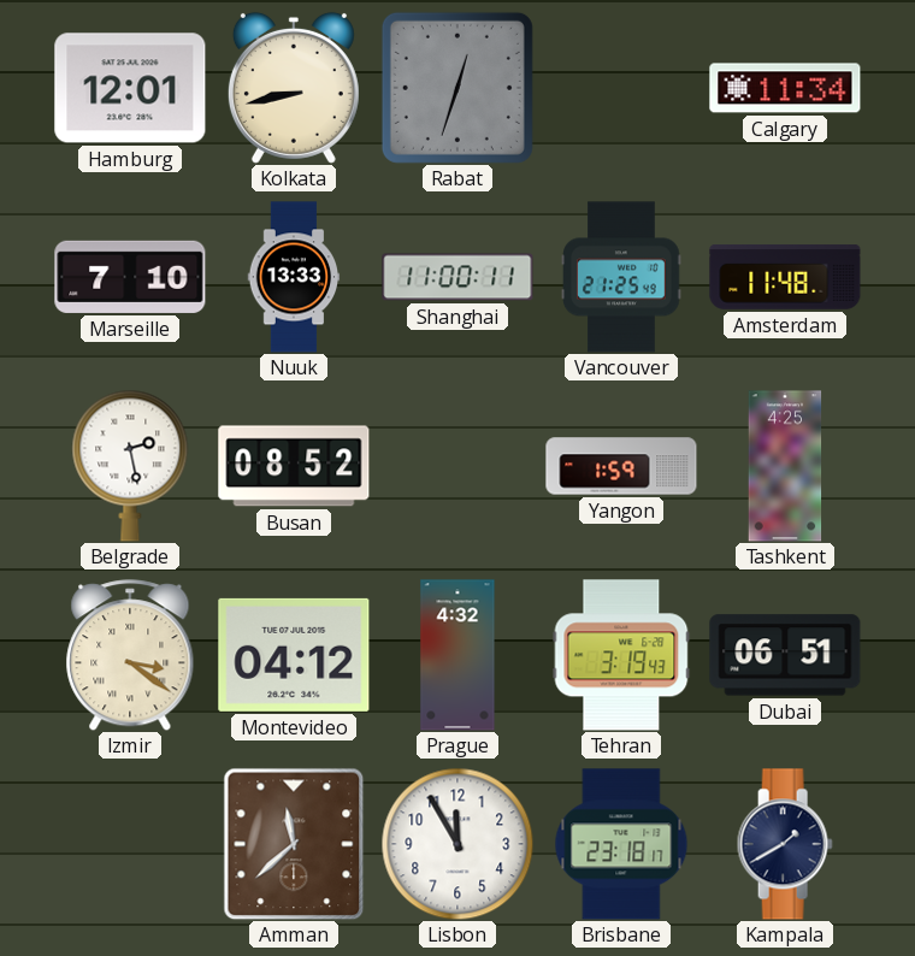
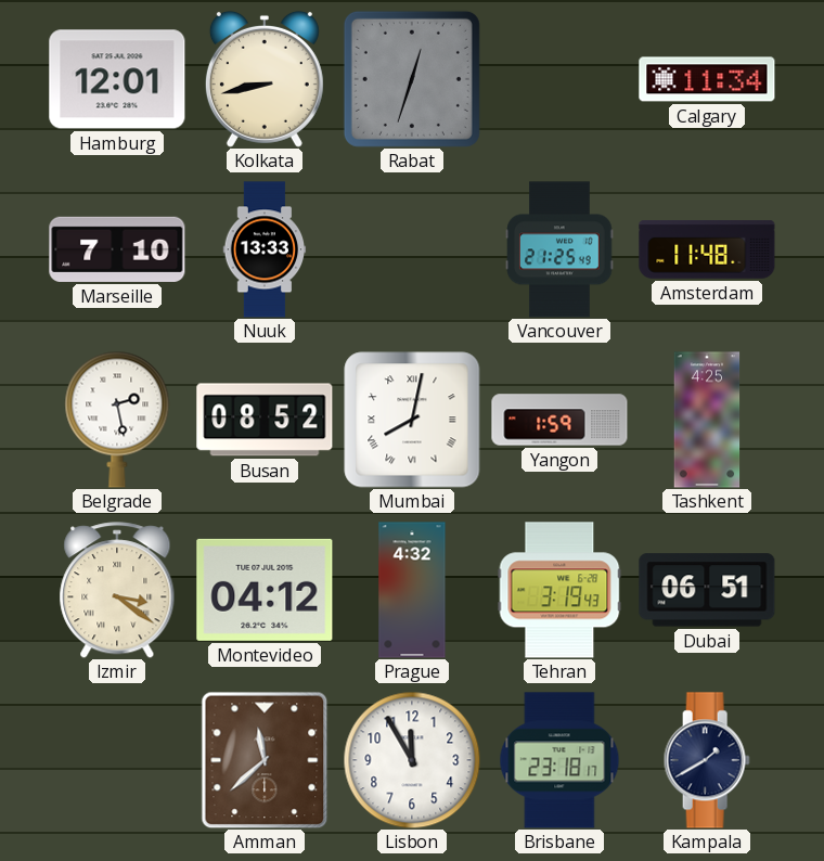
Shanghai: 11:00 -> none
Mumbai: none -> 8:02
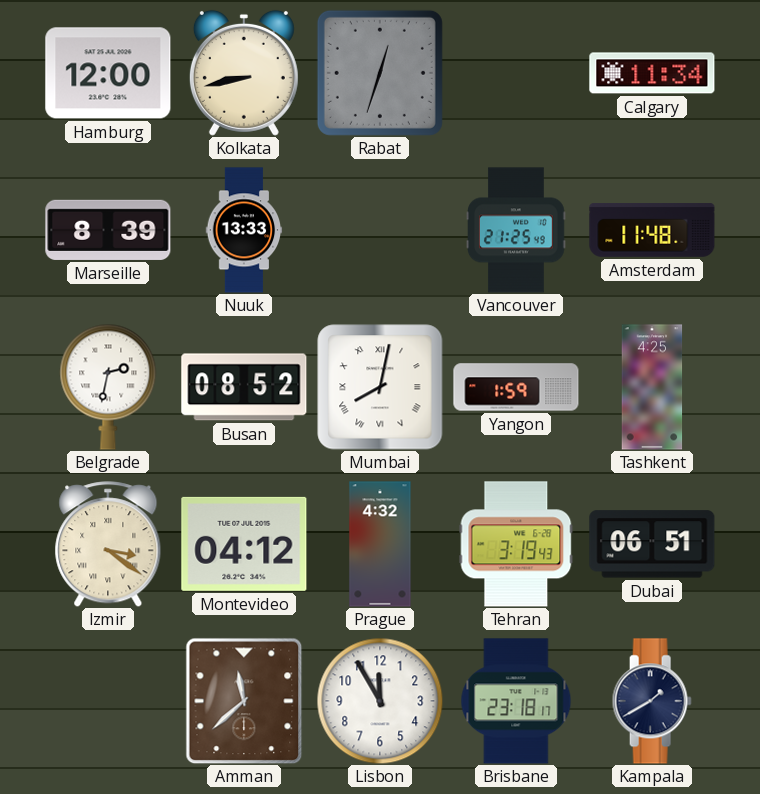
Hamburg: 12:01 -> 12:00
Marseille: 7:10 -> 8:39
Belgrade: 2:28 -> 2:32
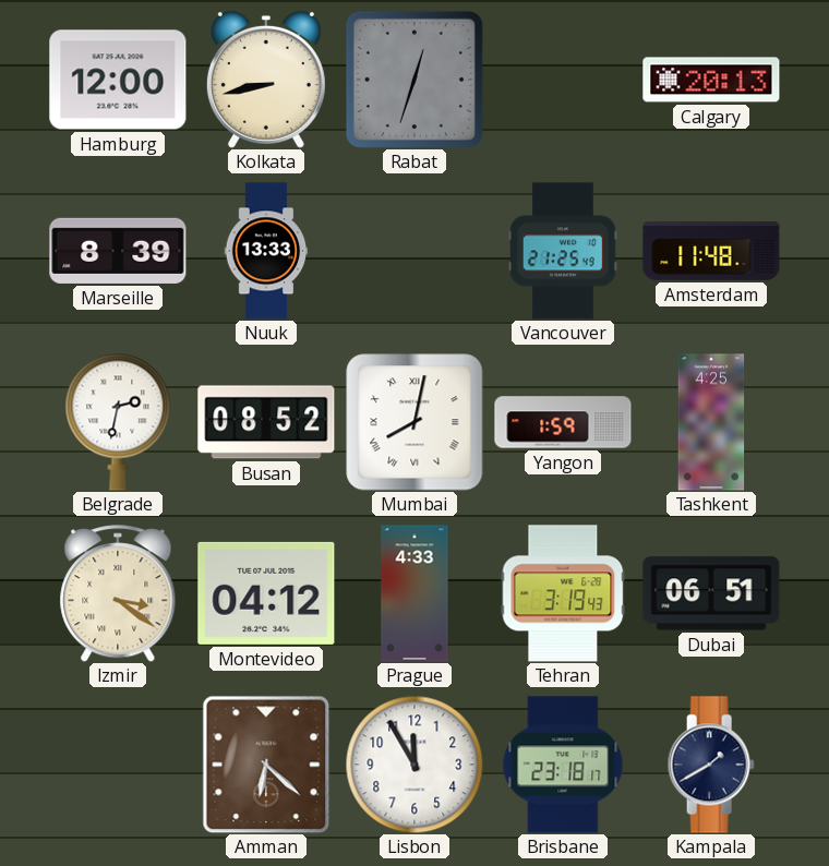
Calgary: 11:34 -> 20:13
Prague: 4:32 -> 4:33
Amman: 11:38 -> 6:22
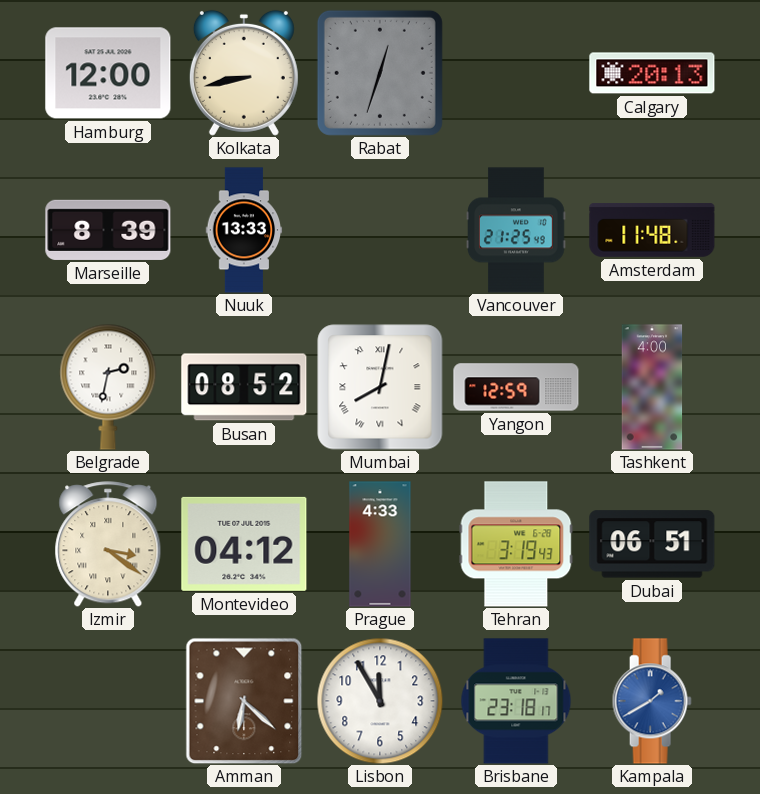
Yangon: 1:59 -> 12:59
Tashkent: 4:25 -> 4:00
Kampala dial: navy -> blue
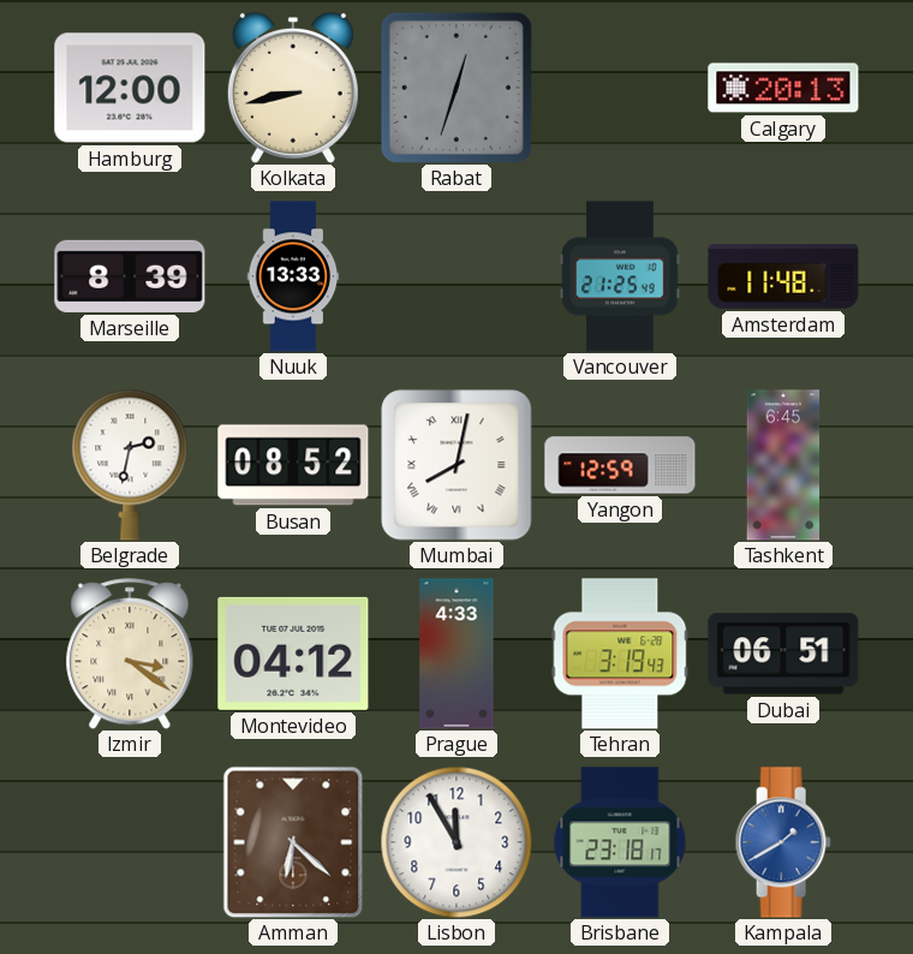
Tashkent: 4:00 -> 6:45
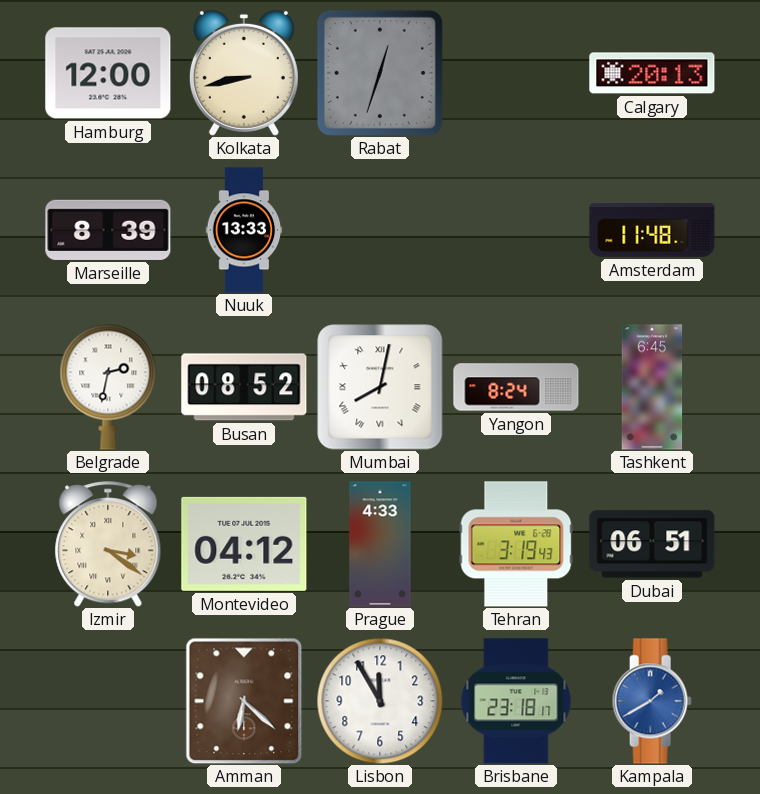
Vancouver: 21:25 -> none
Yangon: 12:59 -> 8:24
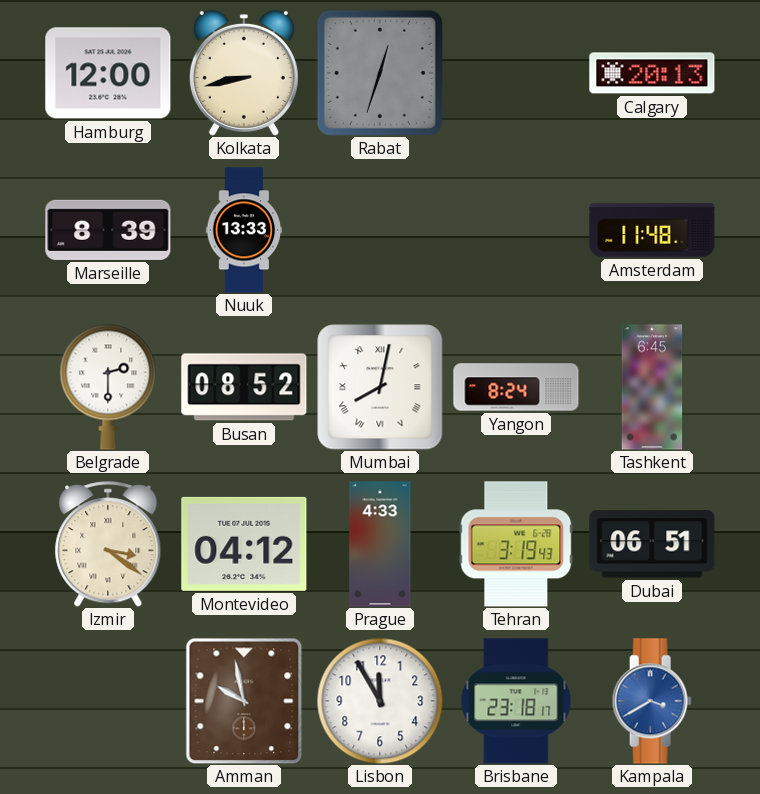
Belgrade: 2:32 -> 2:30
Amman: 6:22 -> 9:58
Kampala: 1:40 -> 3:40
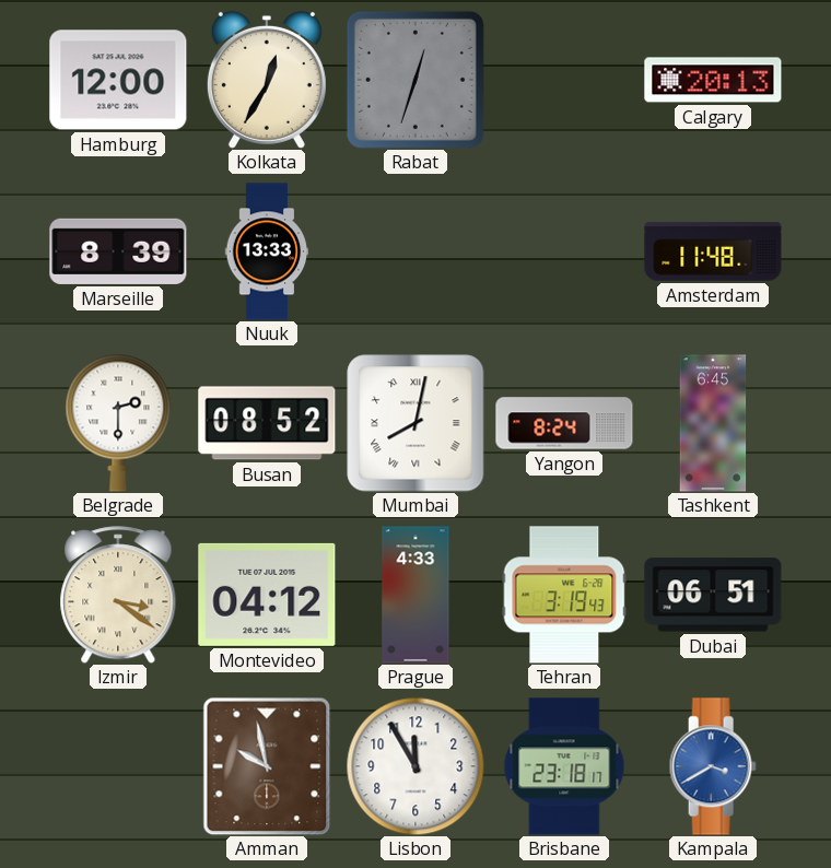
Kolkata: 8:43 -> 12:35
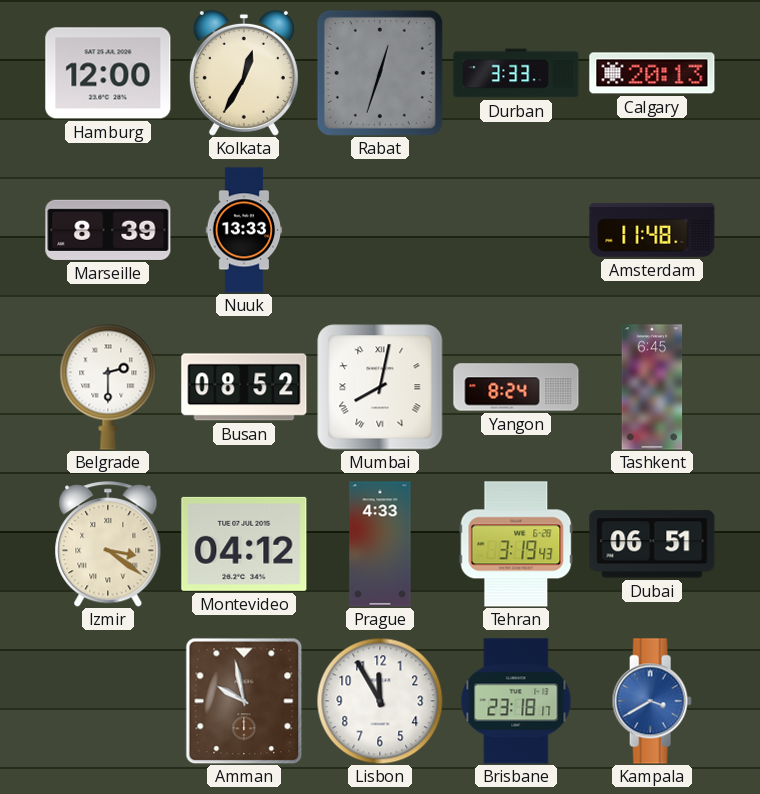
Durban: none -> 3:33
